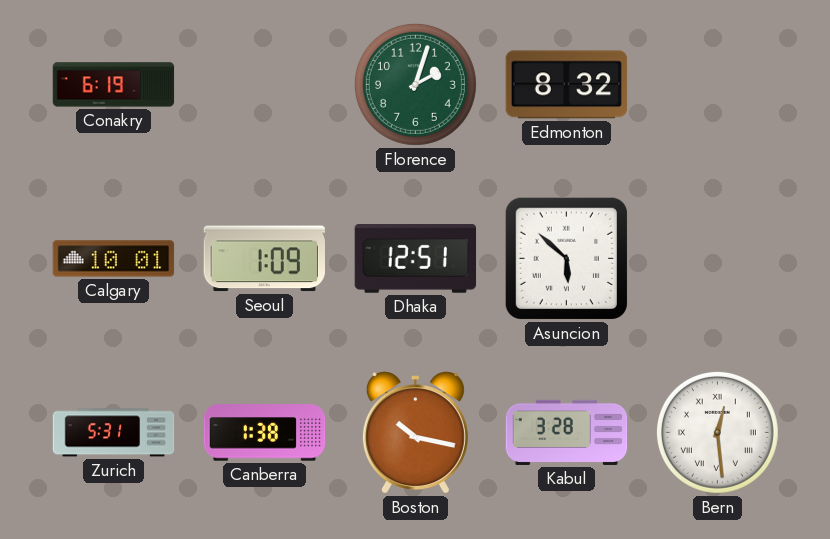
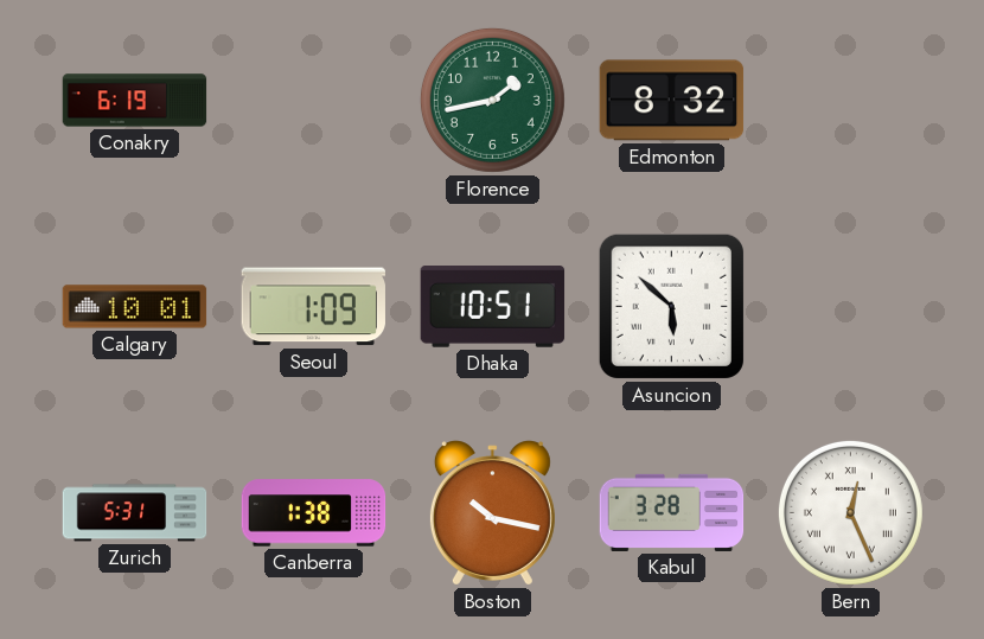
Florence: 2:03 -> 1:43
Dhaka: 12:51 -> 10:51
Bern: 12:29 -> 12:26
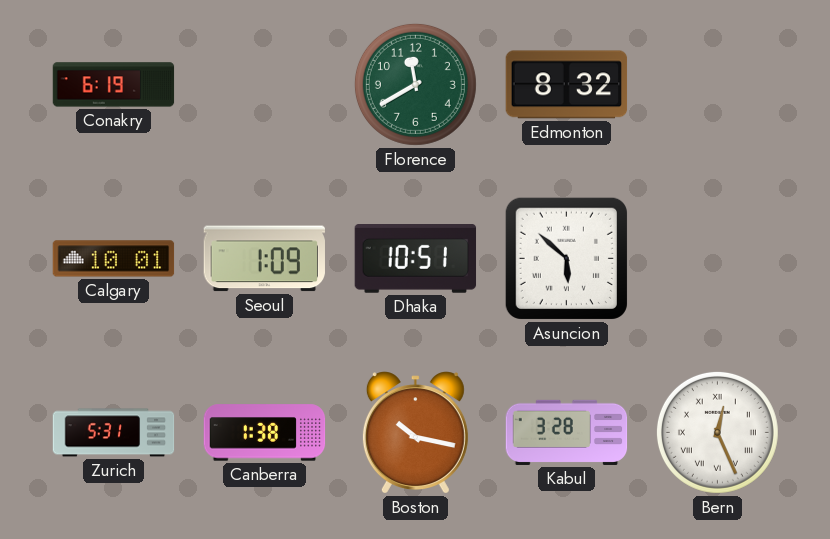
Florence: 1:43 -> 11:40
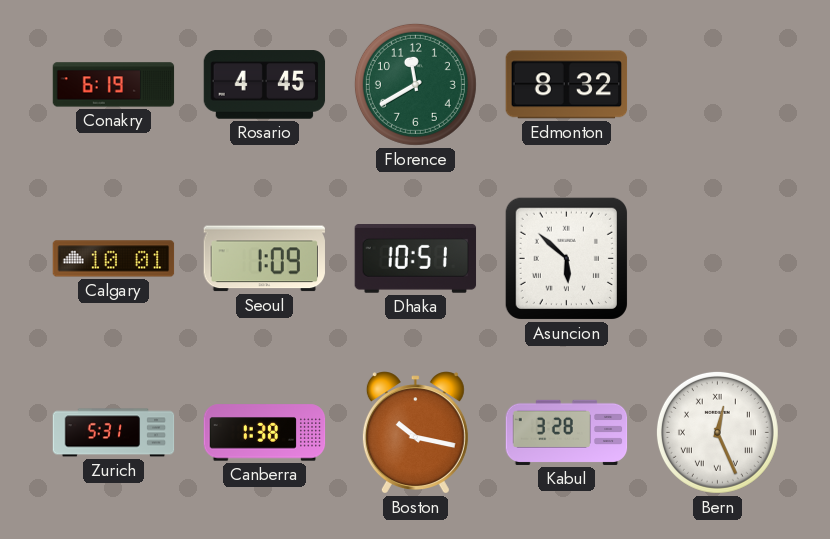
Rosario: none -> 4:45
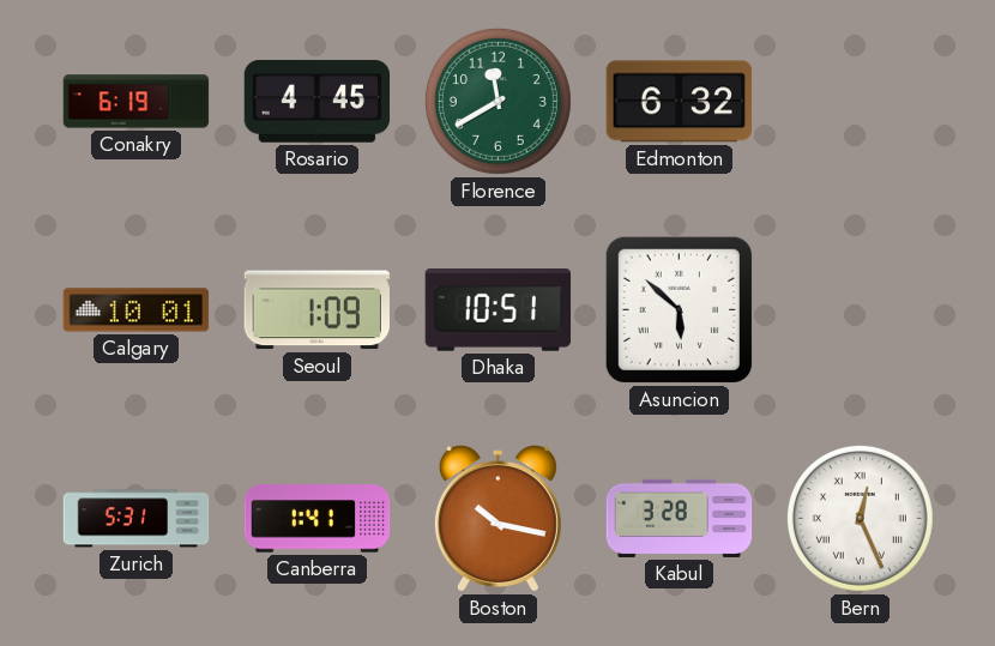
Edmonton: 8:32 -> 6:32
Canberra: 1:38 -> 1:41
